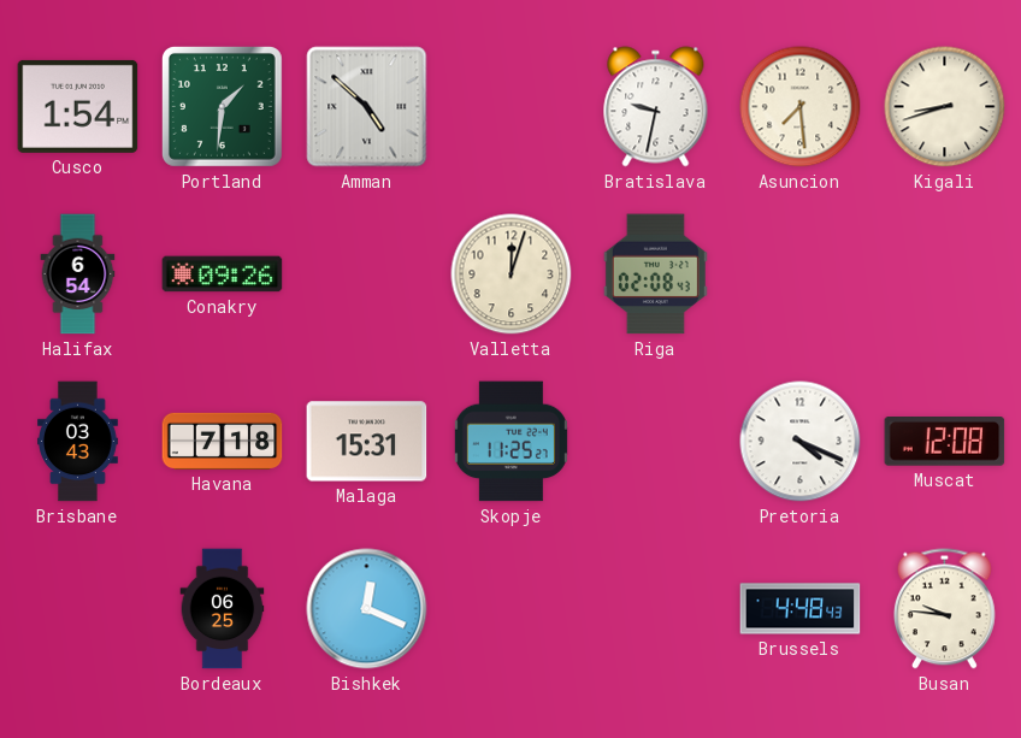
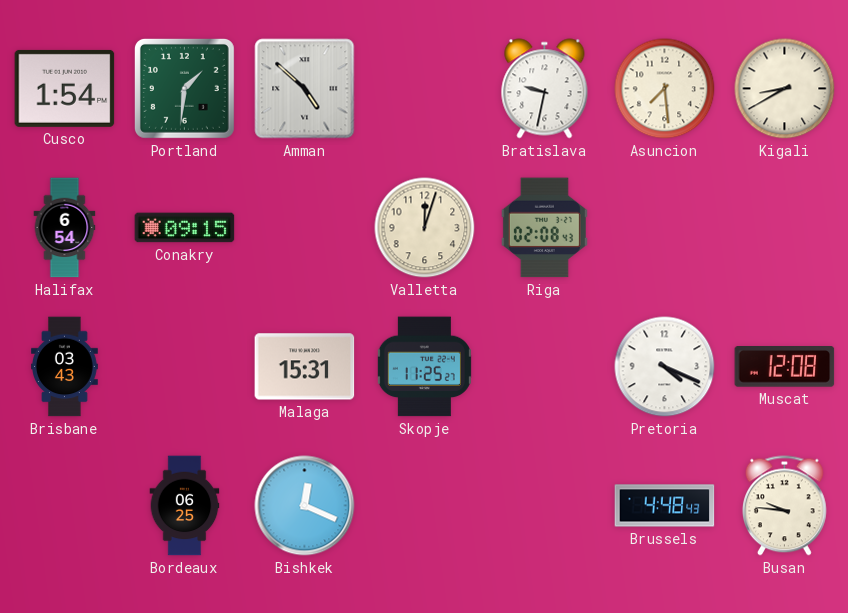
Kigali: 8:42 -> 8:40
Conakry: 09:26 -> 09:15
Havana: 7:18 -> none
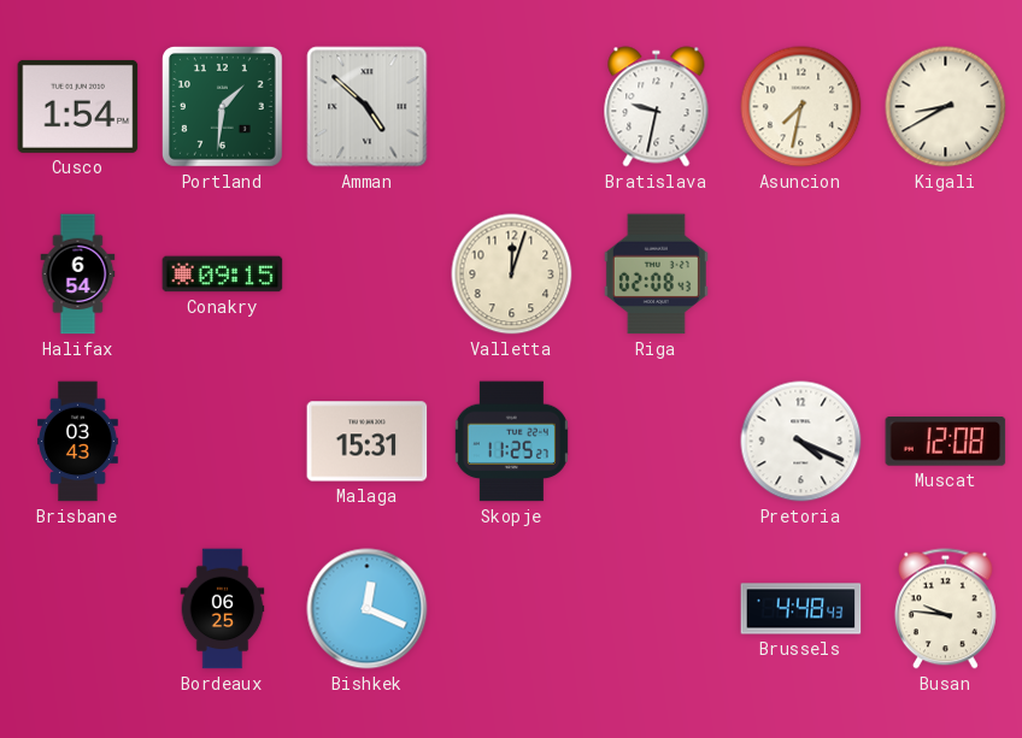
Asuncion: 7:29 -> 7:32
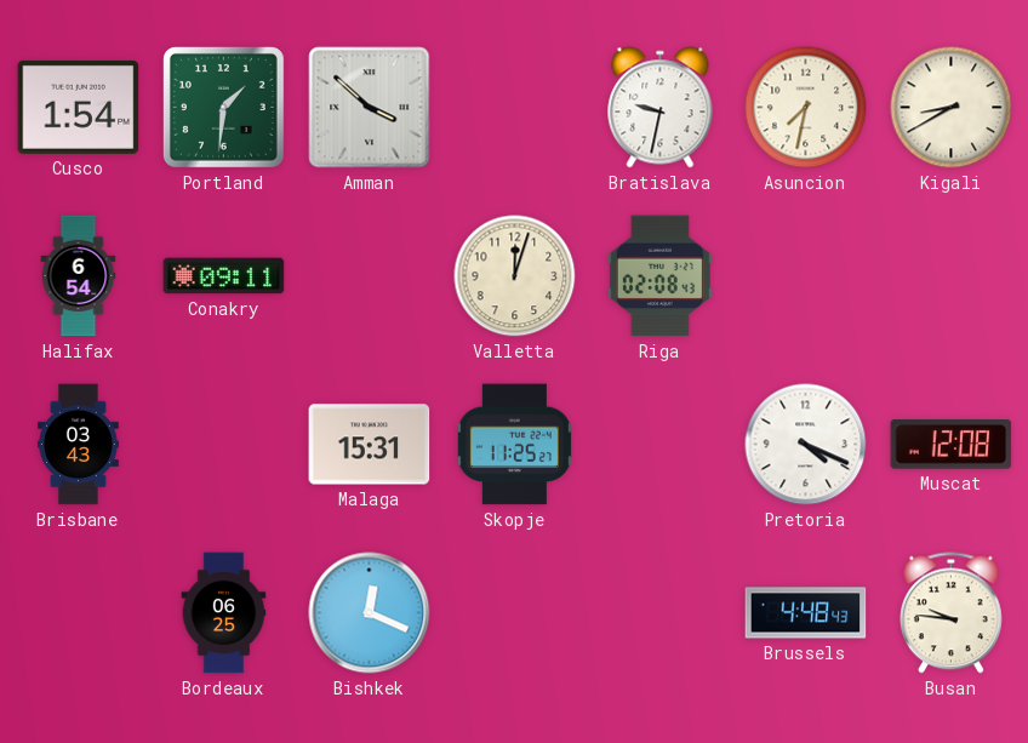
Amman: 4:52 -> 3:52
Conakry: 09:15 -> 09:11
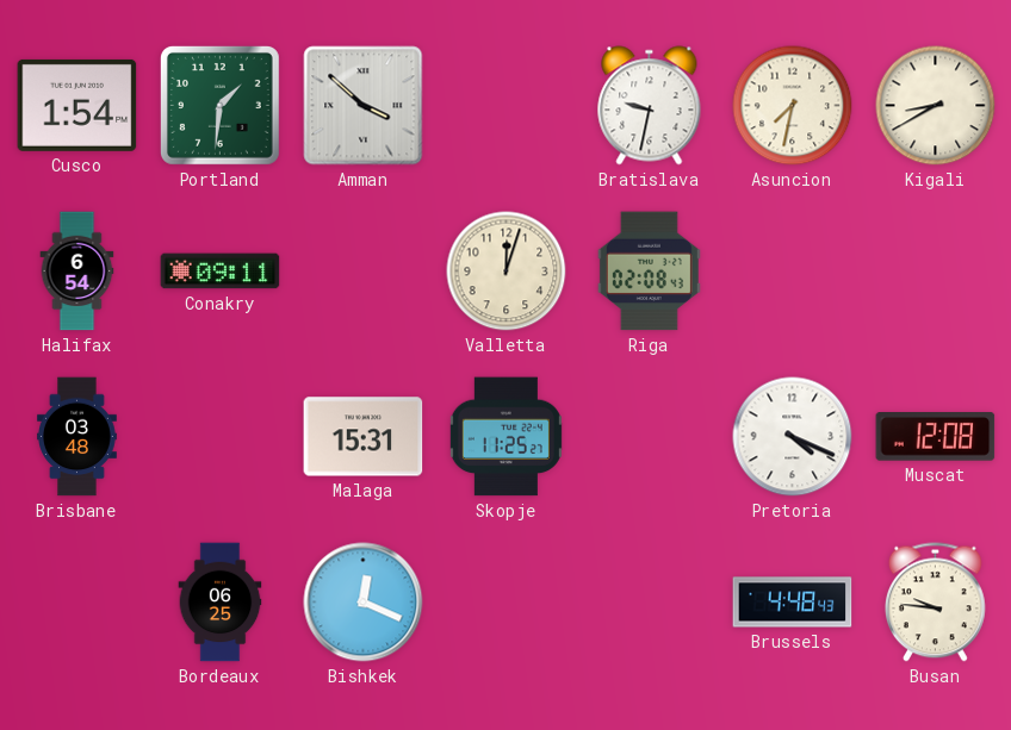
Brisbane: 03:43 -> 03:48
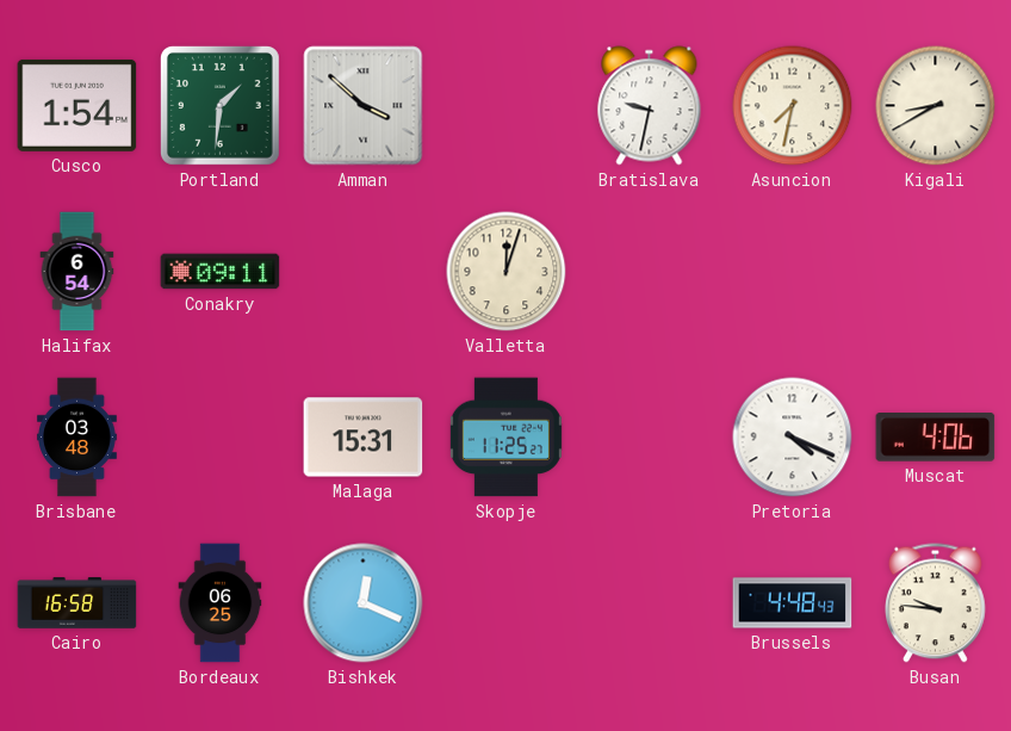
Riga: 02:08 -> none
Muscat: 12:08 -> 4:06
Cairo: none -> 16:58
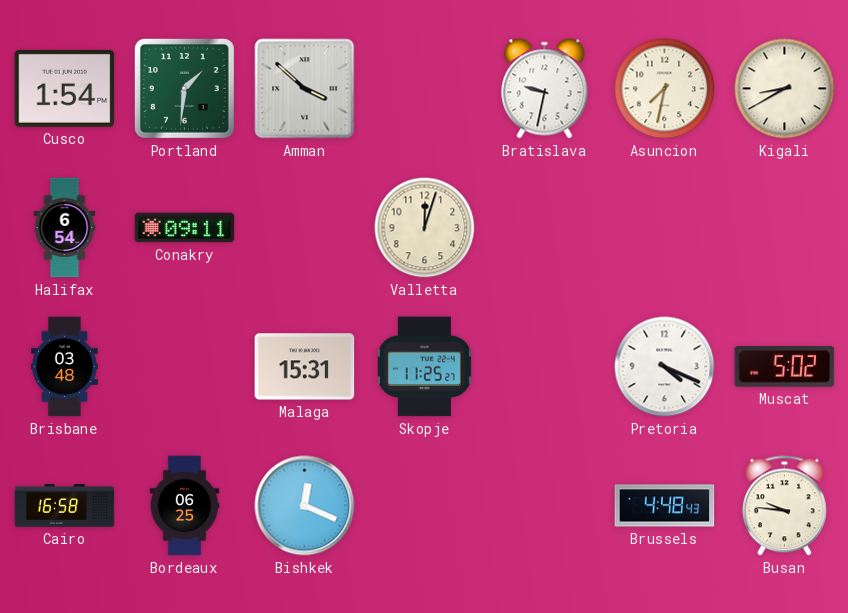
Muscat: 4:06 -> 5:02
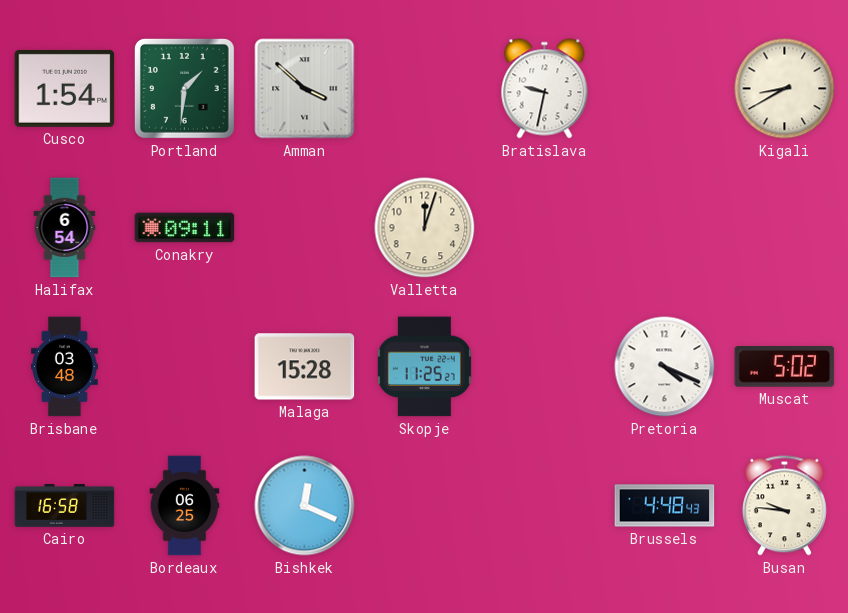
Asuncion: 7:32 -> none
Malaga: 15:31 -> 15:28
